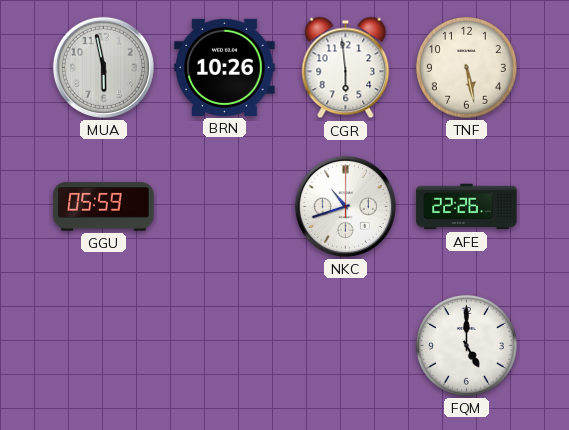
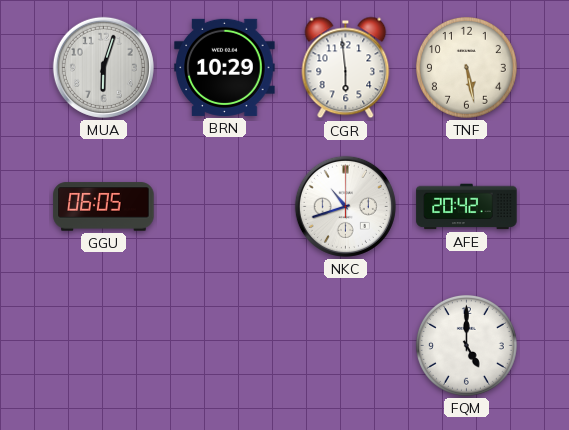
MUA: 5:58 -> 6:03
BRN: 10:26 -> 10:29
GGU: 05:59 -> 06:05
AFE: 22:26 -> 20:42
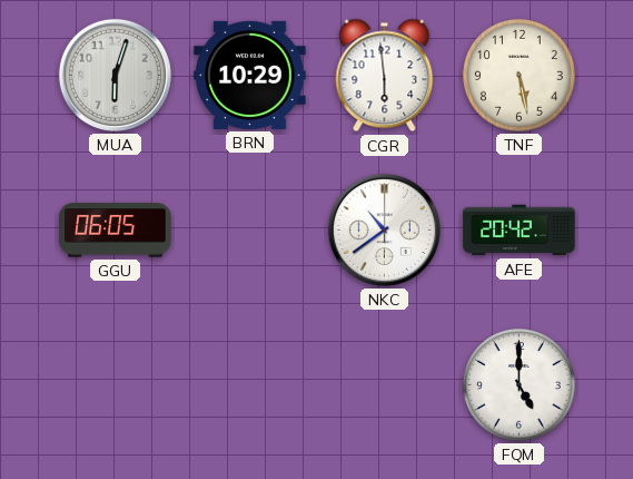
NKC: 10:42 -> 10:39
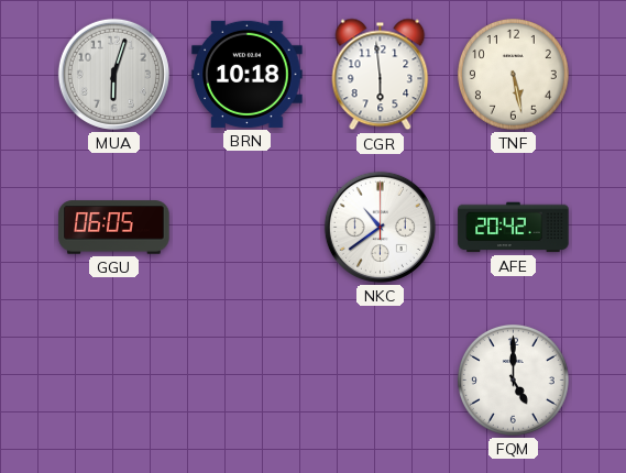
BRN: 10:29 -> 10:18
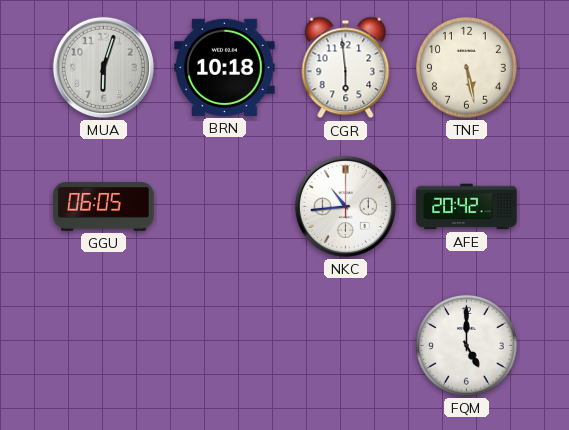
NKC: 10:39 -> 10:44
